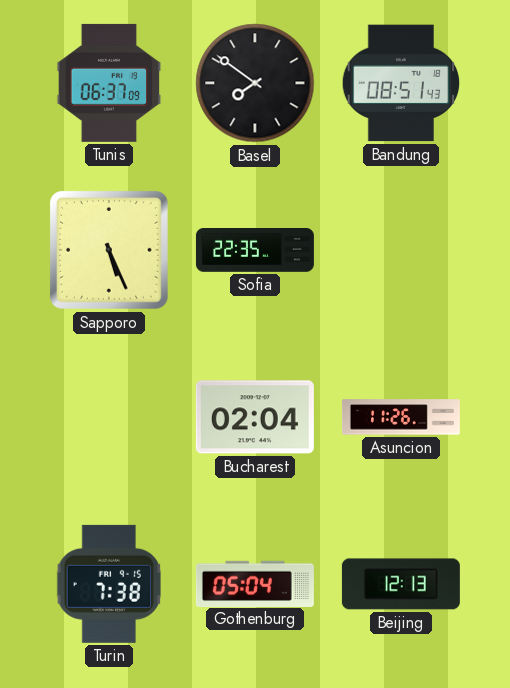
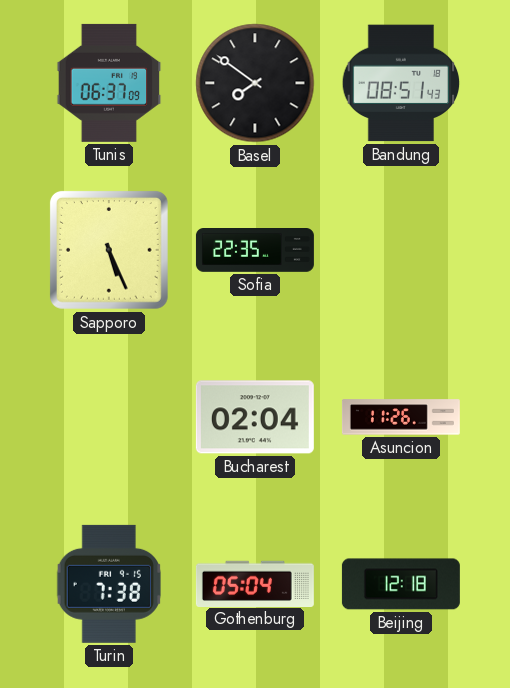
Beijing: 12:13 -> 12:18
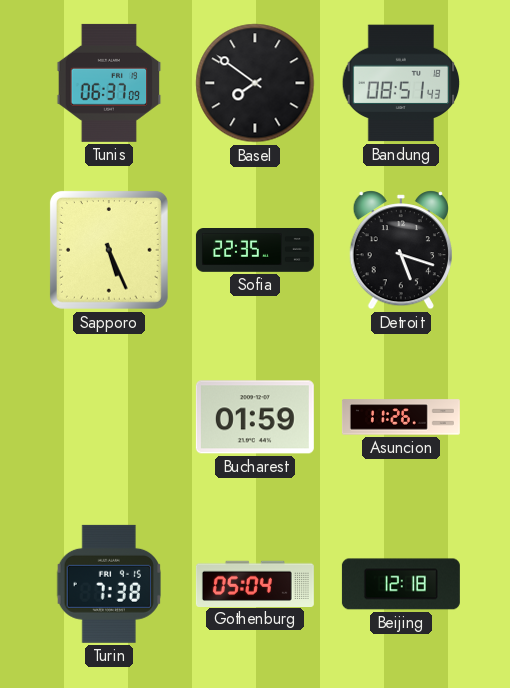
Detroit: none -> 5:18
Bucharest: 02:04 -> 01:59
